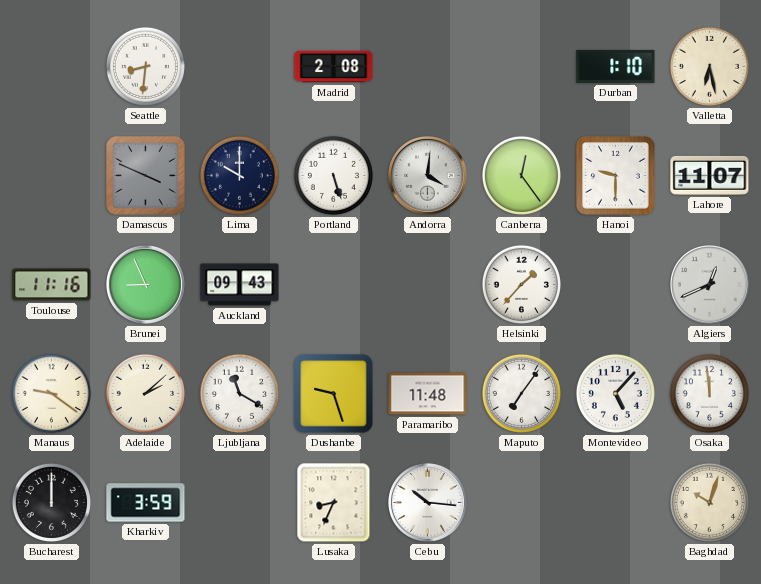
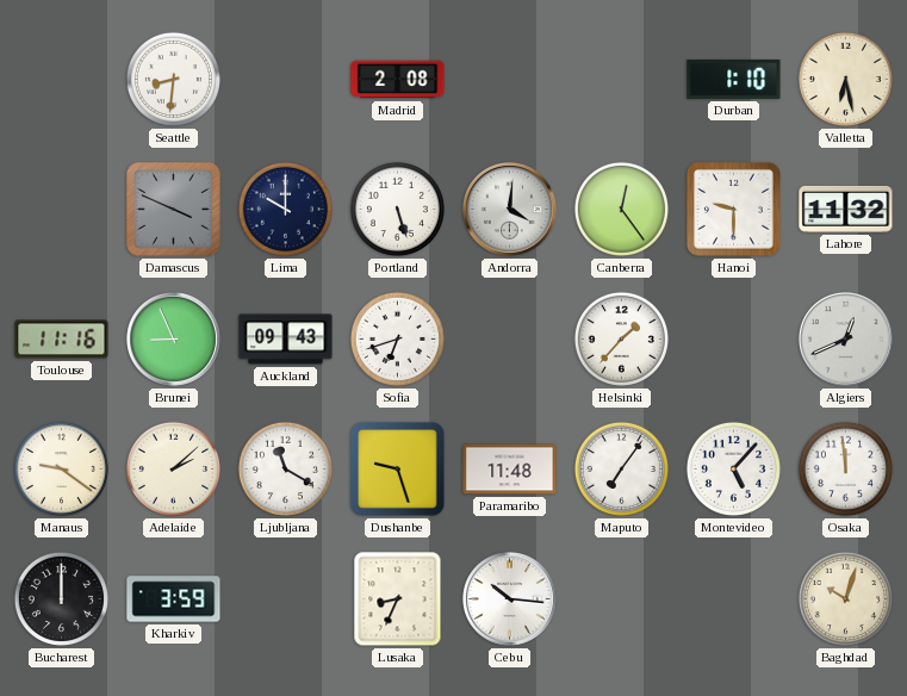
Lahore: 11:07 -> 11:32
Sofia: none -> 6:42
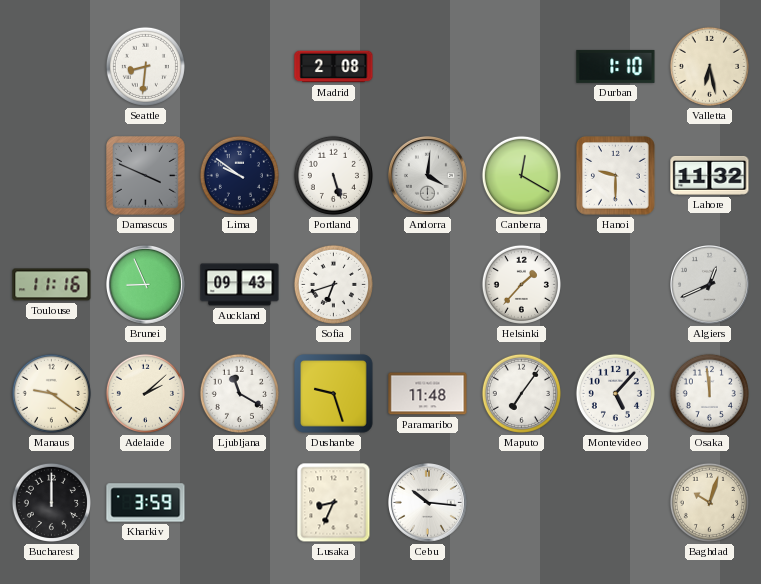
Lima: 10:00 -> 9:51
Canberra: 12:24 -> 12:20
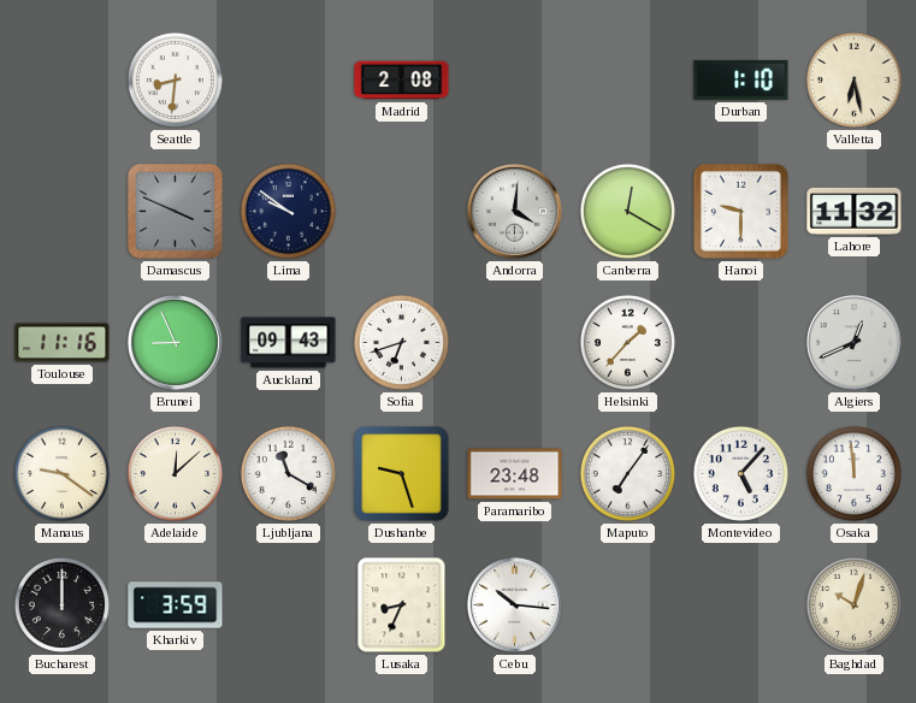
Portland: 5:27 -> none
Adelaide: 2:08 -> 12:08
Paramaribo: 11:48 -> 23:48
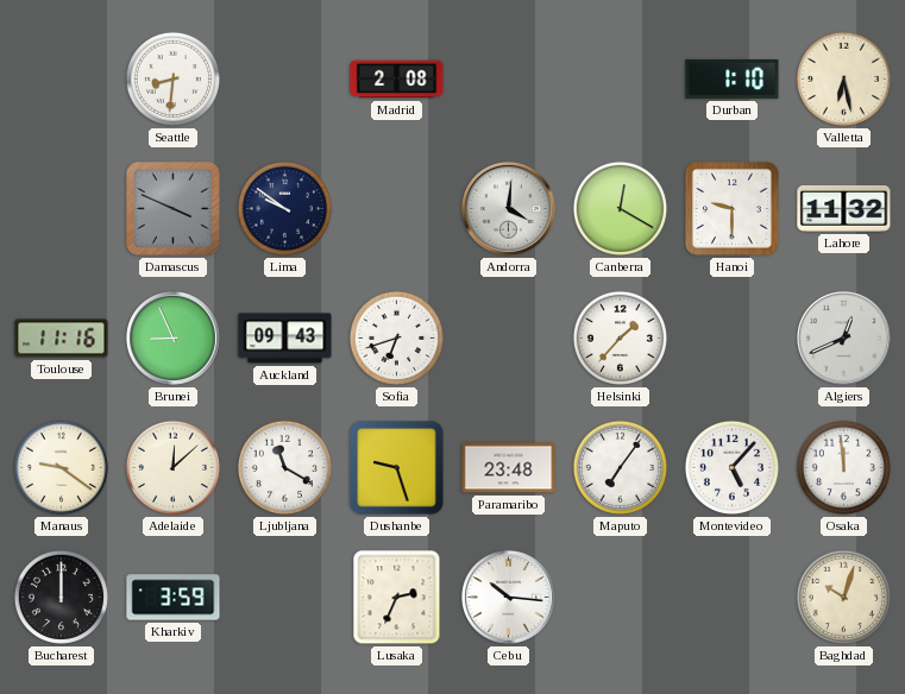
Lusaka: 8:34 -> 2:34
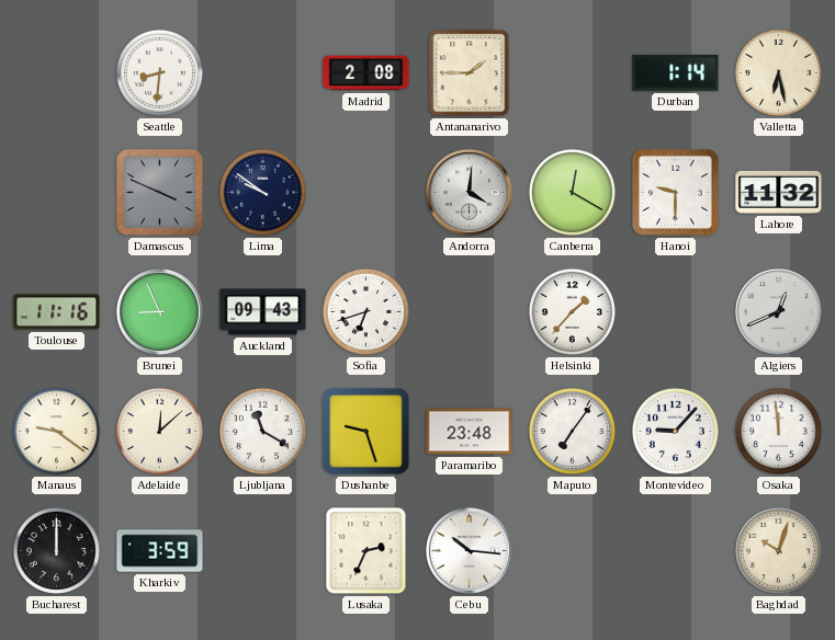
Antananarivo: none -> 1:45
Durban: 1:10 -> 1:14
Montevideo: 5:07 -> 9:07
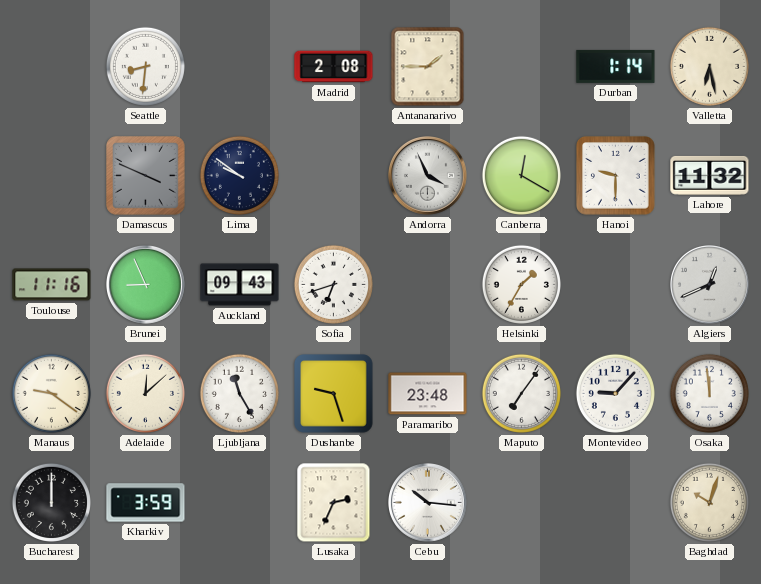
Andorra: 4:01 -> 3:56
Helsinki: 1:37 -> 1:35
Ljubljana: 11:20 -> 11:25
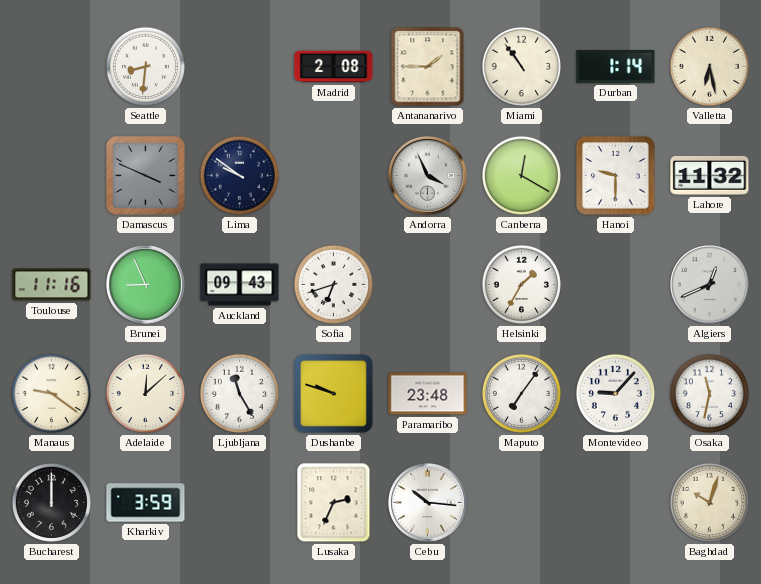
Miami: none -> 10:54
Dushanbe: 9:27 -> 9:48
Osaka: 11:59 -> 11:32
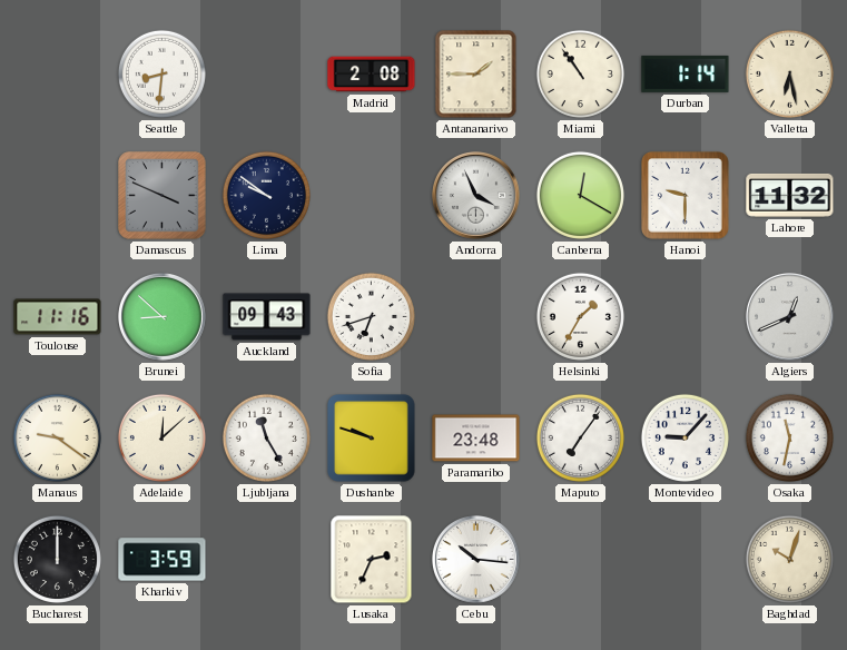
Brunei: 8:56 -> 8:52
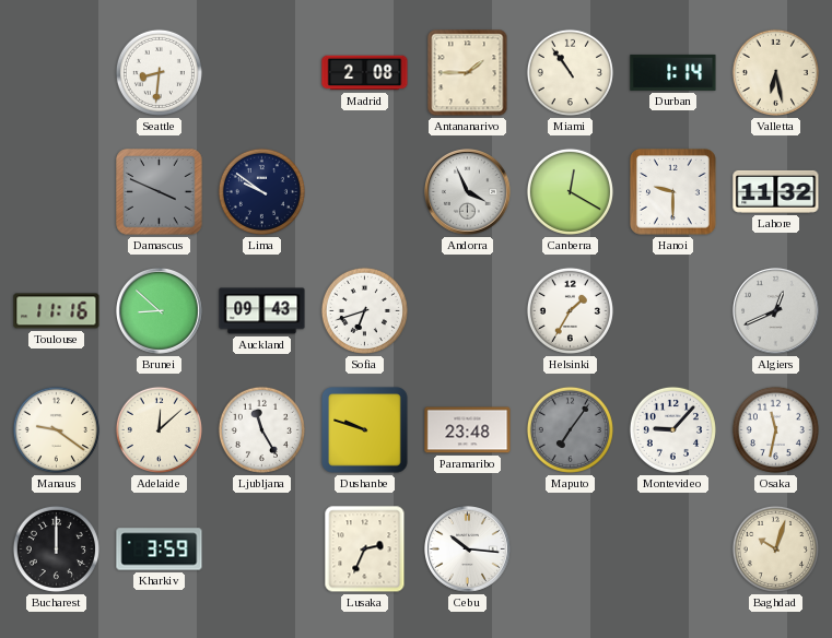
Maputo dial: white -> grey
